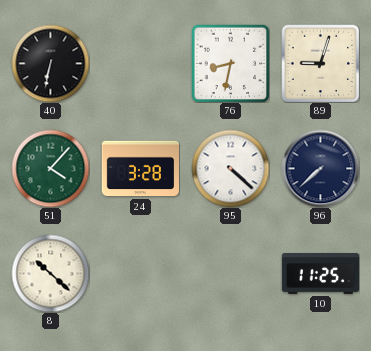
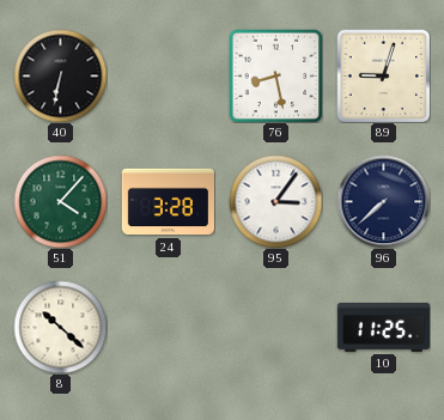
76: 8:32 -> 8:28
95: 4:22 -> 3:06
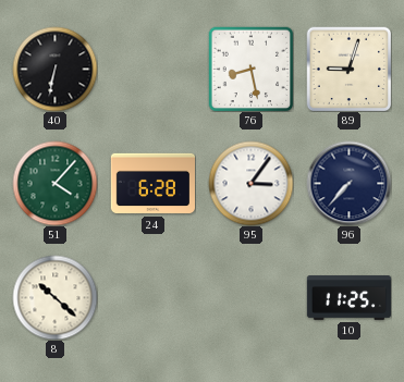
24: 3:28 -> 6:28
96: 7:38 -> 7:37
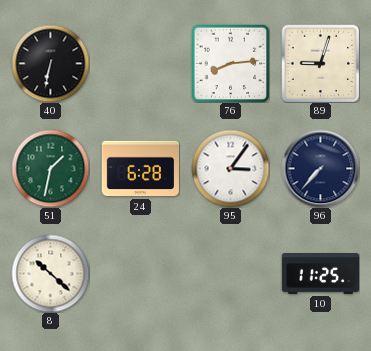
76: 8:28 -> 8:14
51: 4:07 -> 1:32
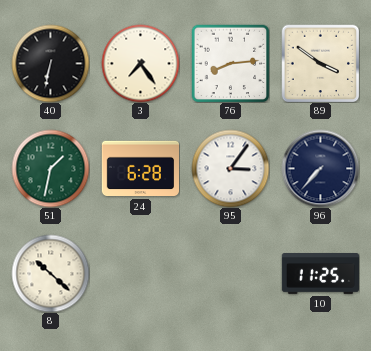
3: none -> 7:24
89: 9:03 -> 3:51
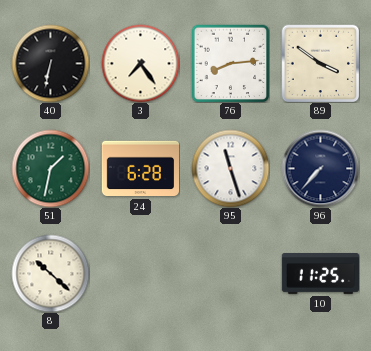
95: 3:06 -> 11:27
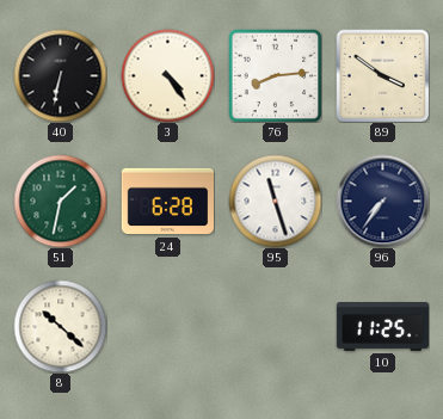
3: 7:24 -> 4:24
96: 7:37 -> 7:36
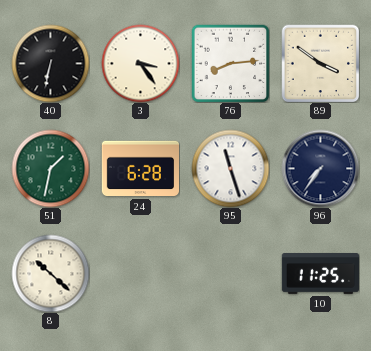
3: 4:24 -> 3:24
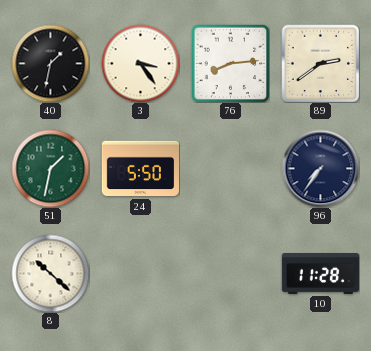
40: 6:32 -> 1:32
89: 3:51 -> 2:39
24: 6:28 -> 5:50
95: 11:27 -> none
10: 11:25 -> 11:28
